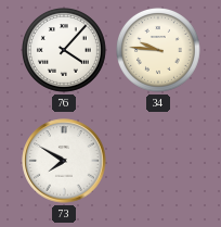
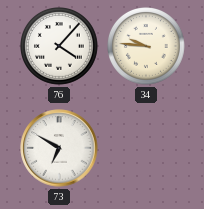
73: 7:50 -> 6:50
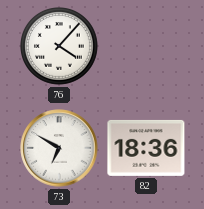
34: 9:46 -> none
82: none -> 18:36
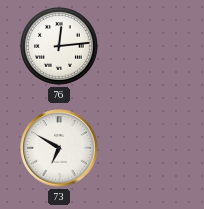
76: 4:07 -> 12:14
82: 18:36 -> none
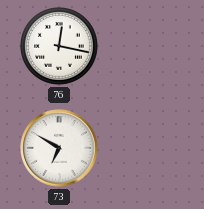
76: 12:14 -> 12:17
